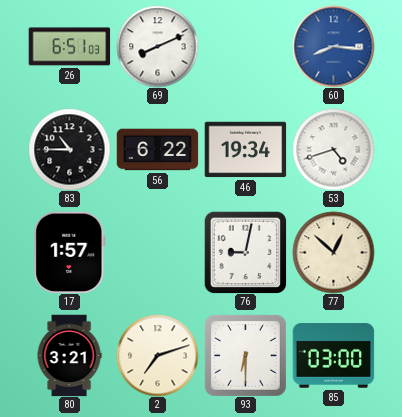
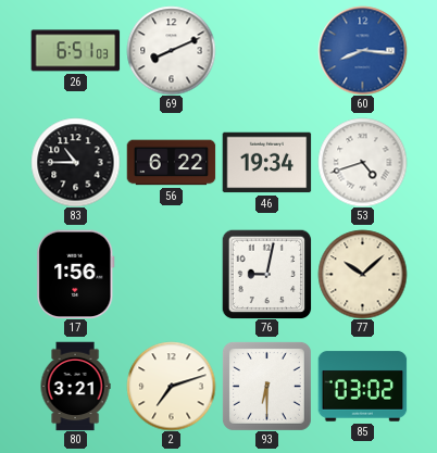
17: 1:57 -> 1:56
77: 12:52 -> 10:08
85: 03:00 -> 03:02
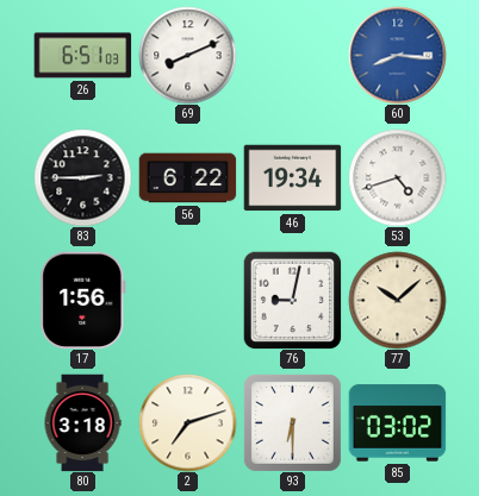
83: 10:45 -> 2:45
80: 3:21 -> 3:18
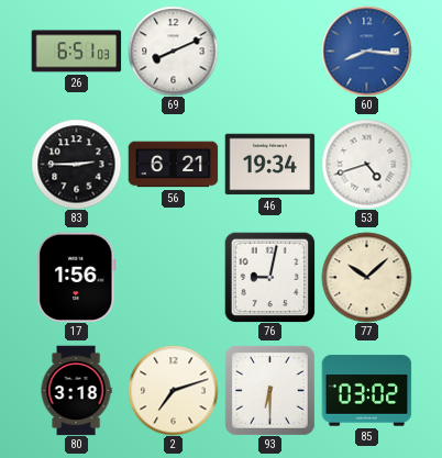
56: 6:22 -> 6:21
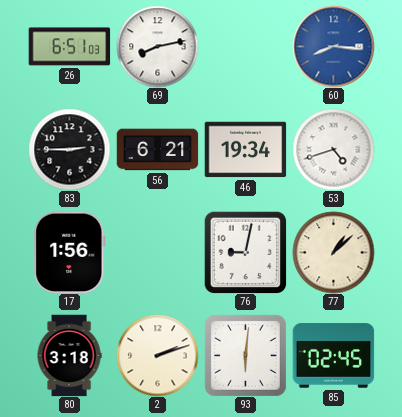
69: 8:11 -> 8:13
77: 10:08 -> 1:08
2: 7:12 -> 2:12
93: 6:30 -> 6:01
85: 03:02 -> 02:45
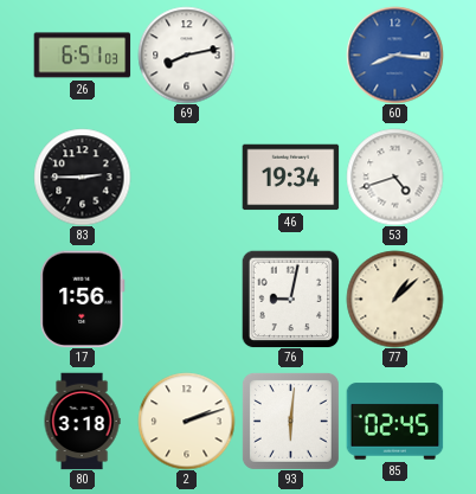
56: 6:21 -> none
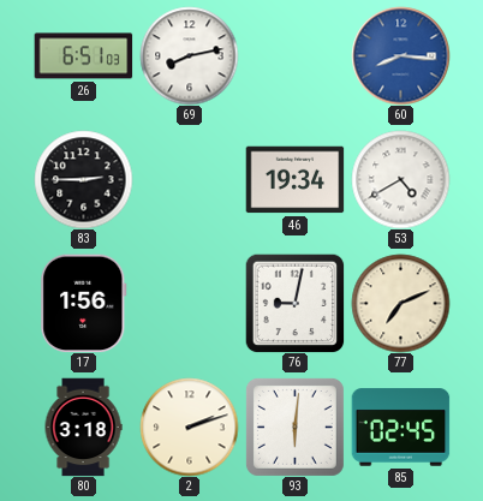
53: 4:42 -> 4:40
77: 1:08 -> 7:11
